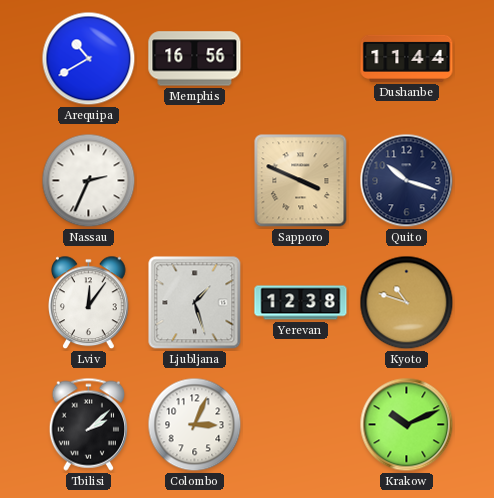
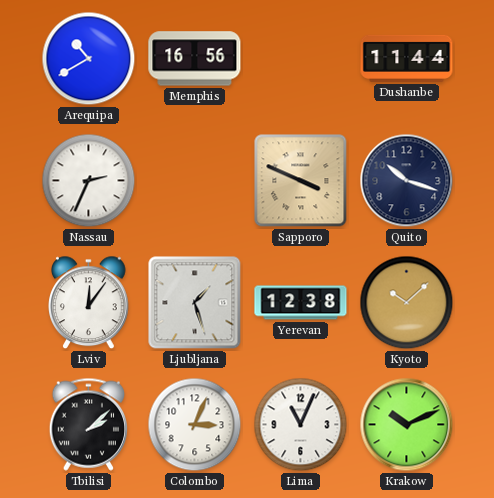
Kyoto: 10:48 -> 10:08
Lima: none -> 11:04
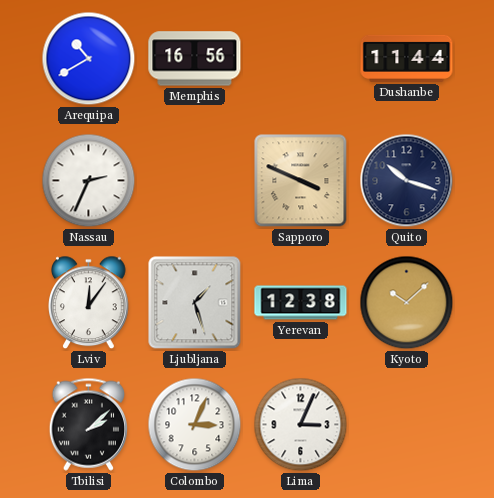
Lima: 11:04 -> 3:04
Krakow: 10:11 -> none
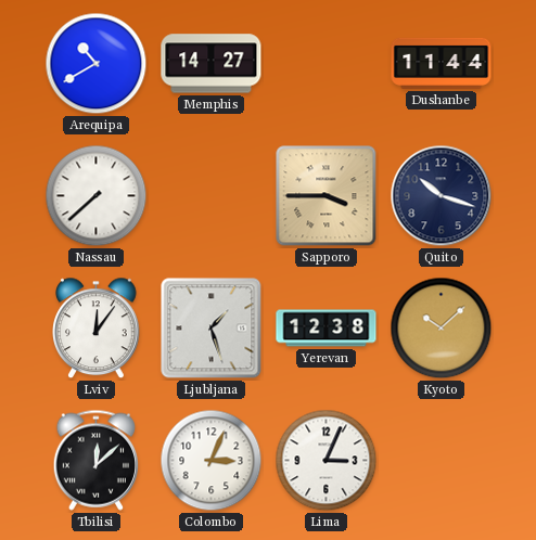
Memphis: 16:56 -> 14:27
Nassau: 2:34 -> 7:38
Sapporo: 3:49 -> 3:45
Tbilisi: 2:08 -> 12:08
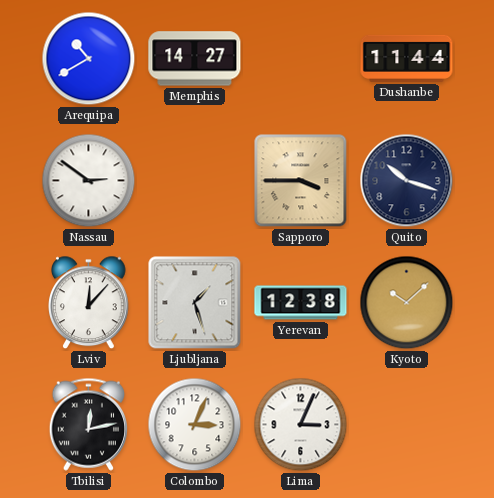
Nassau: 7:38 -> 2:51
Lviv: 12:06 -> 12:07
Tbilisi: 12:08 -> 12:13
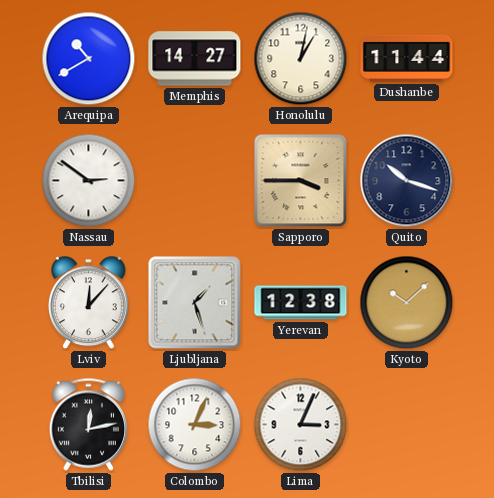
Honolulu: none -> 1:02
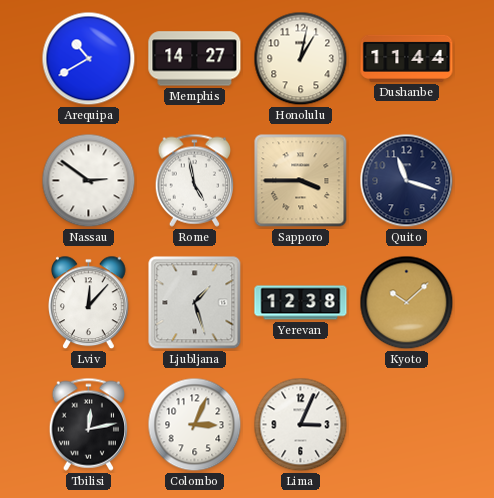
Rome: none -> 4:58
Quito: 10:18 -> 11:18
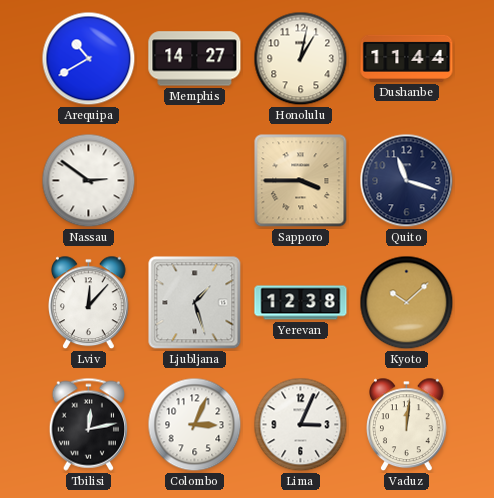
Rome: 4:58 -> none
Vaduz: none -> 12:01
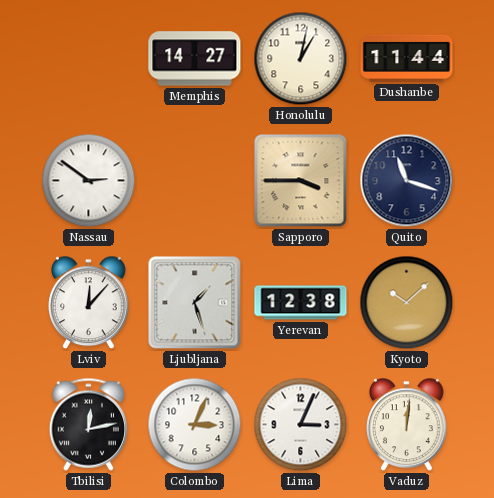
Arequipa: 10:40 -> none
